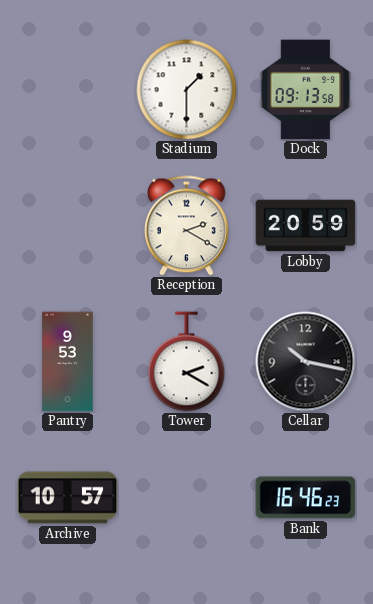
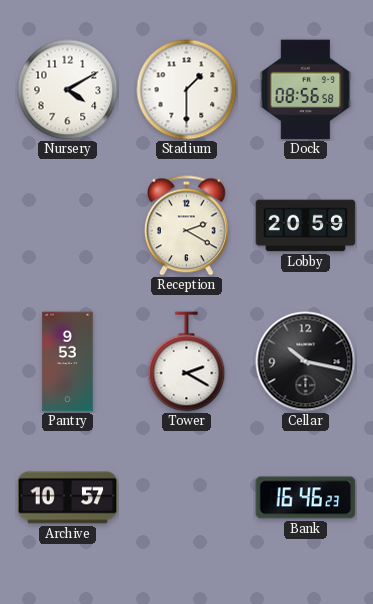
Nursery: none -> 4:10
Dock: 09:13 -> 08:56
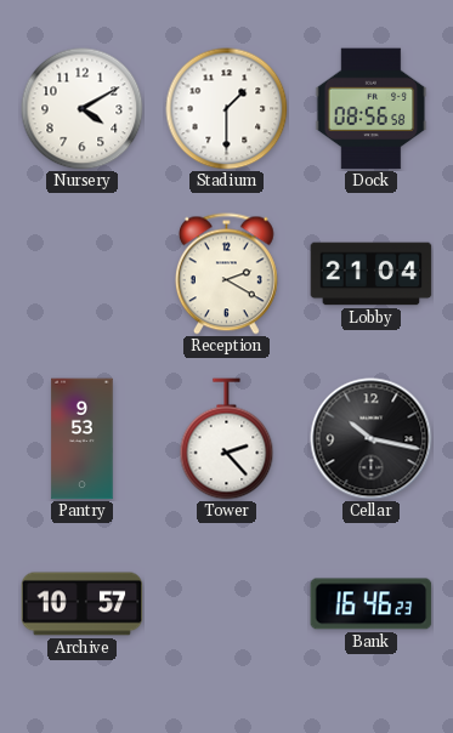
Lobby: 20:59 -> 21:04
Tower: 2:20 -> 2:23
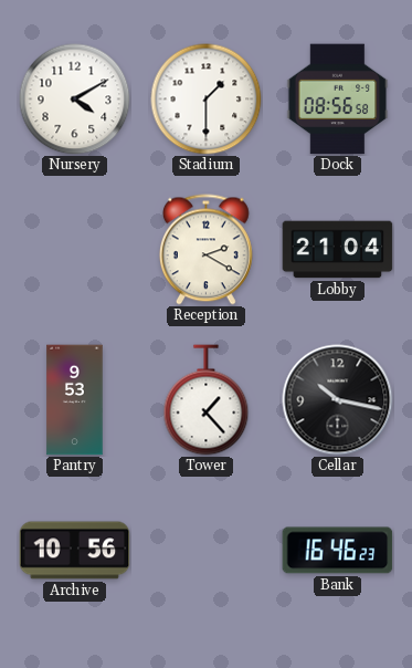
Tower: 2:23 -> 1:23
Archive: 10:57 -> 10:56
